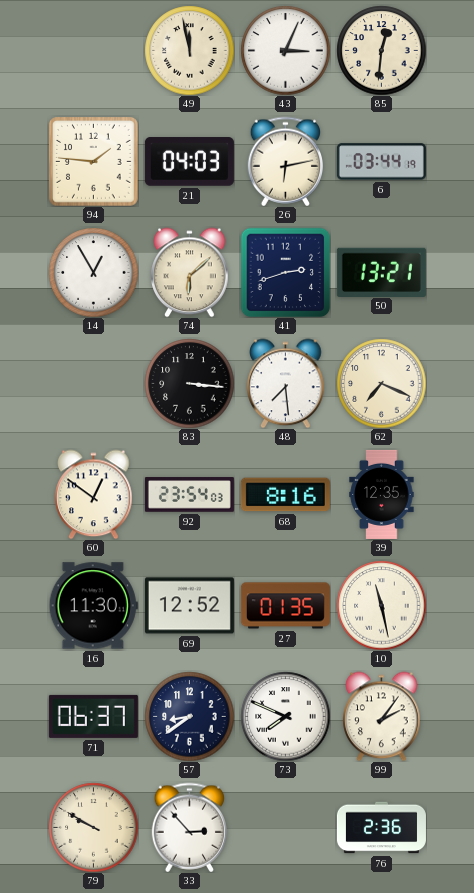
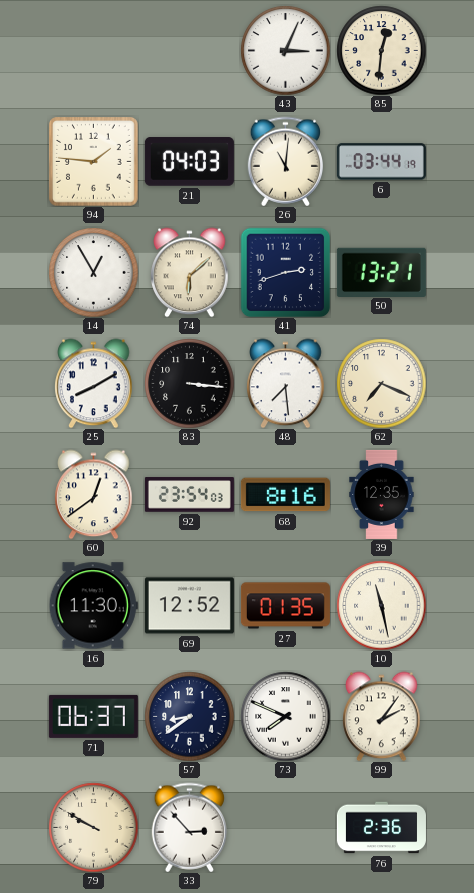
49: 11:58 -> none
26: 6:13 -> 11:01
25: none -> 8:10
60: 12:51 -> 12:39
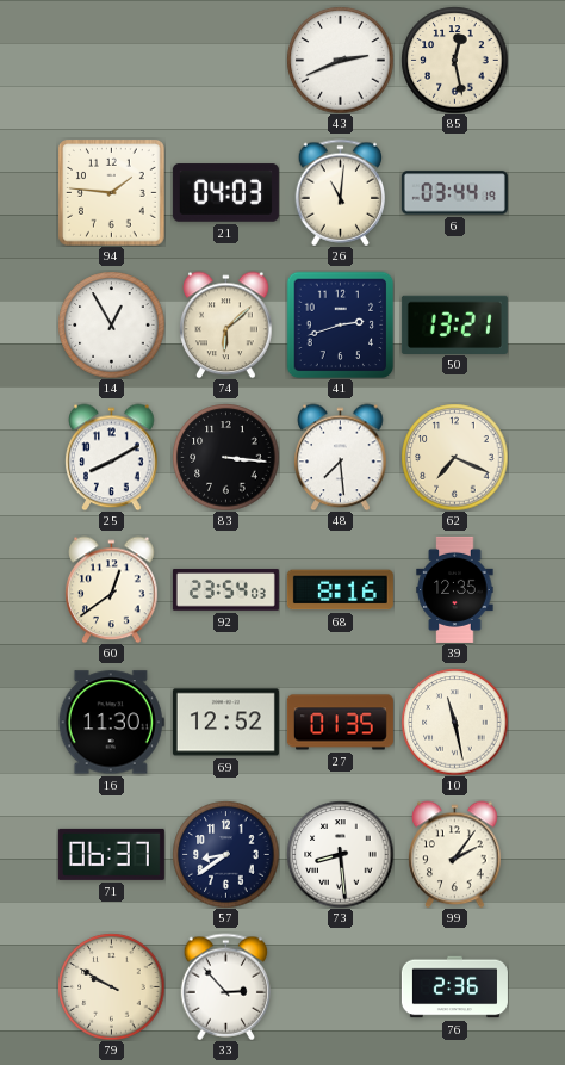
43: 3:04 -> 2:41
85: 12:31 -> 12:28
73: 7:49 -> 8:29
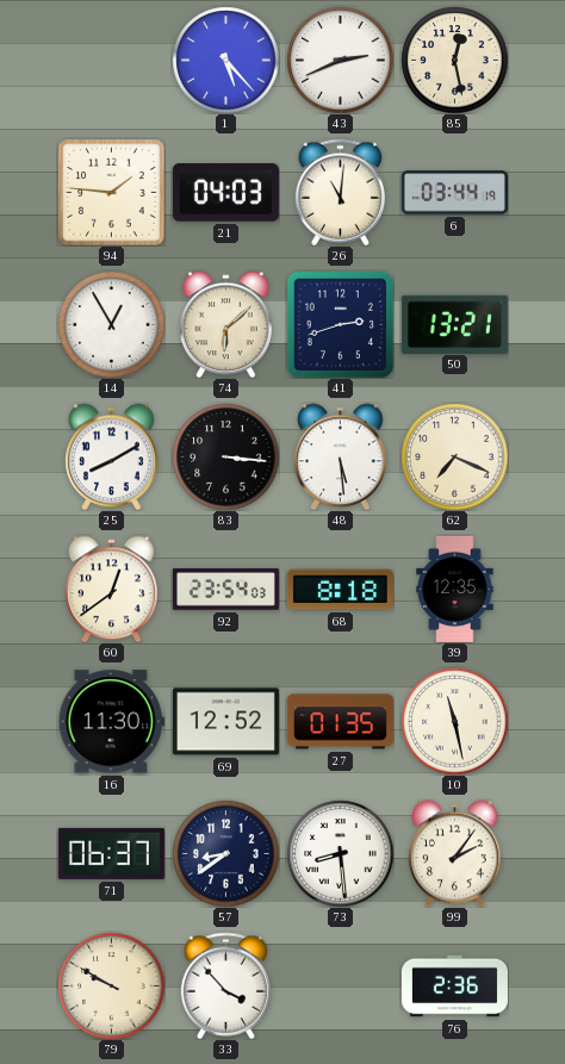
1: none -> 5:23
48: 7:29 -> 5:29
68: 8:16 -> 8:18
33: 2:53 -> 3:53
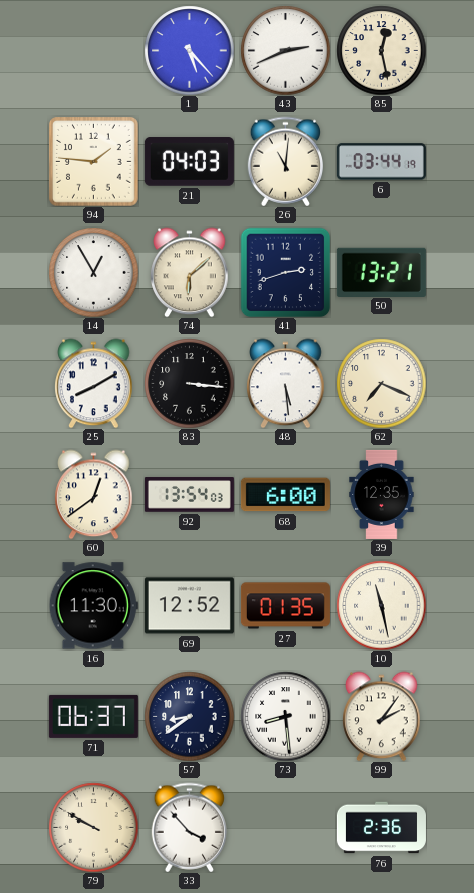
92: 23:54 -> 13:54
68: 8:18 -> 6:00
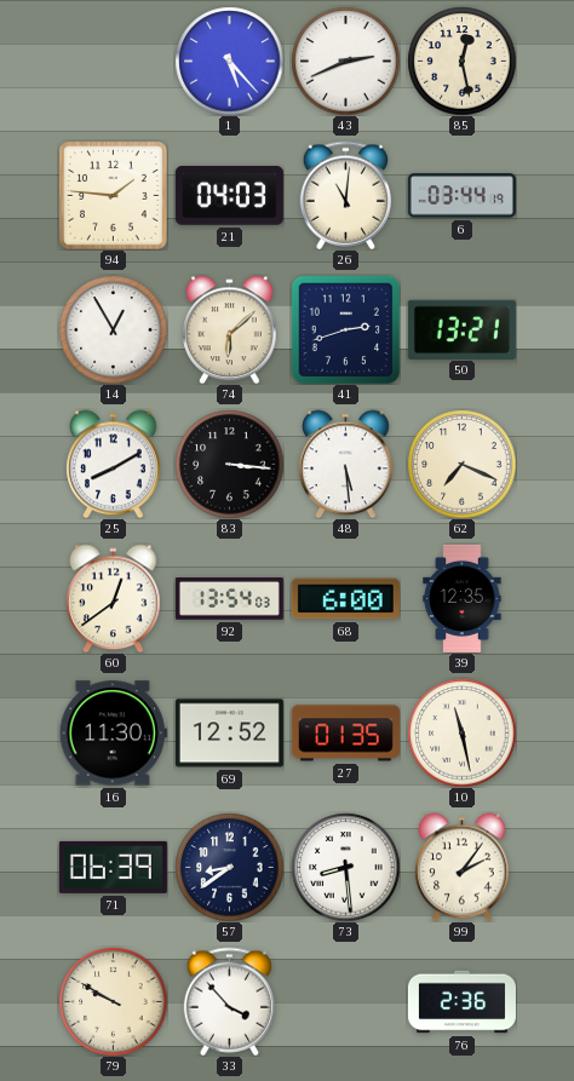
71: 06:37 -> 06:39
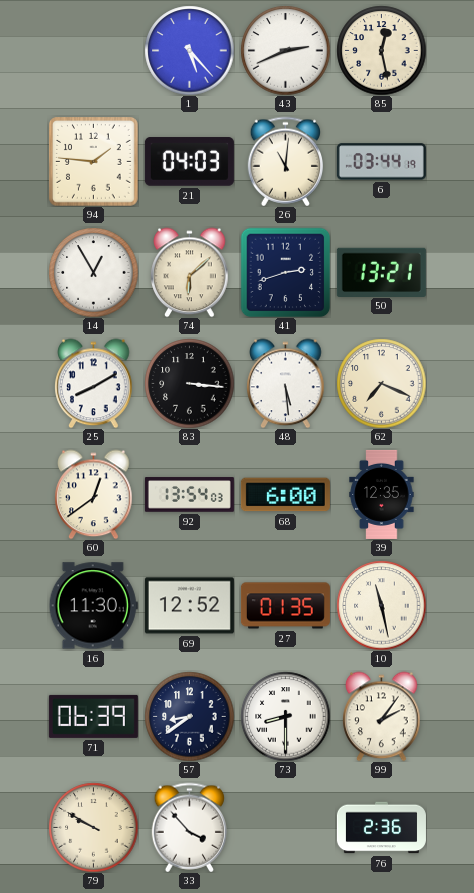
73: 8:29 -> 8:30
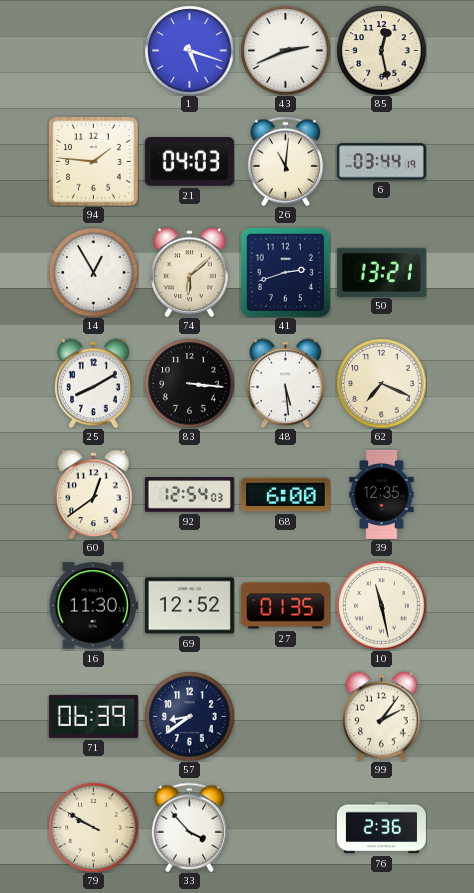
1: 5:23 -> 5:18
92: 13:54 -> 12:54
73: 8:30 -> none
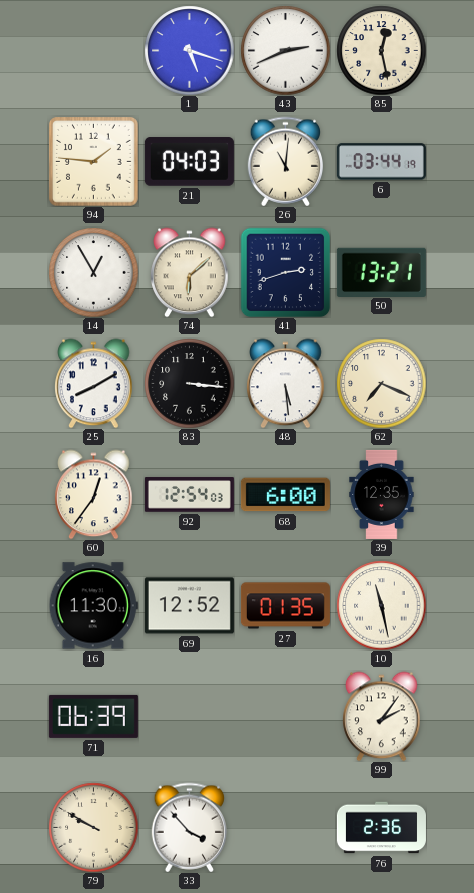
60: 12:39 -> 12:36
57: 8:39 -> none
